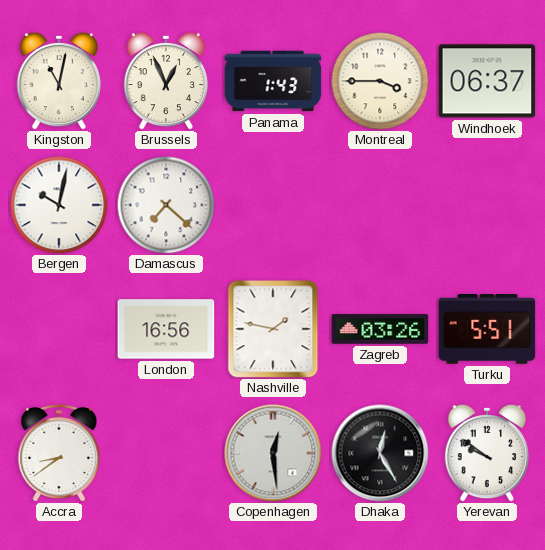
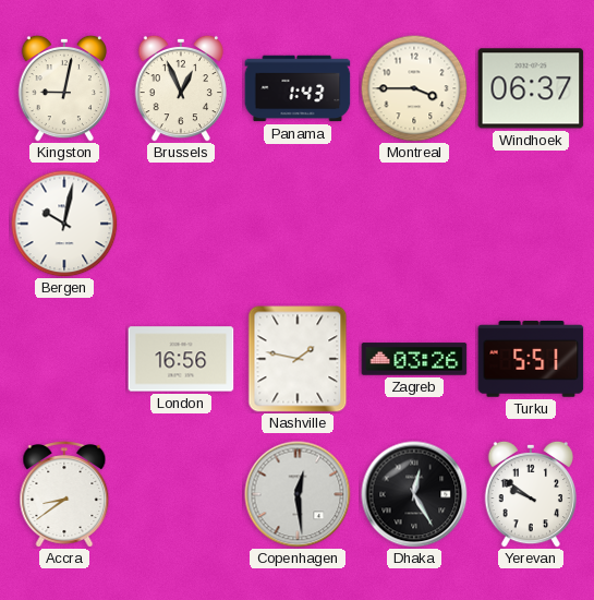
Kingston: 11:02 -> 9:02
Damascus: 7:22 -> none
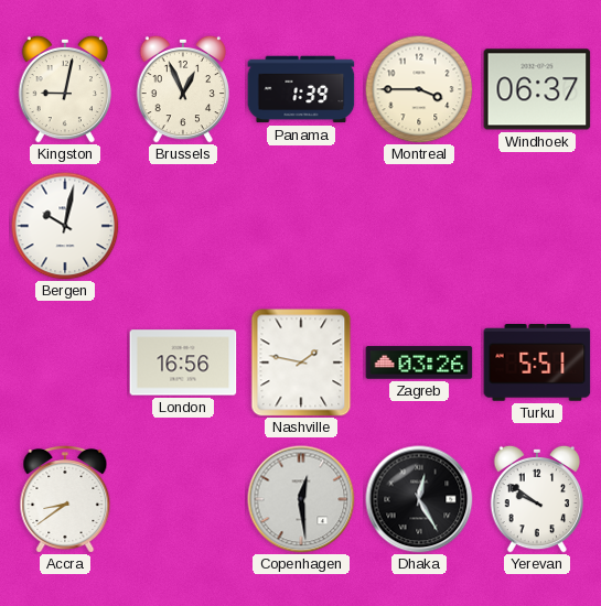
Panama: 1:43 -> 1:39
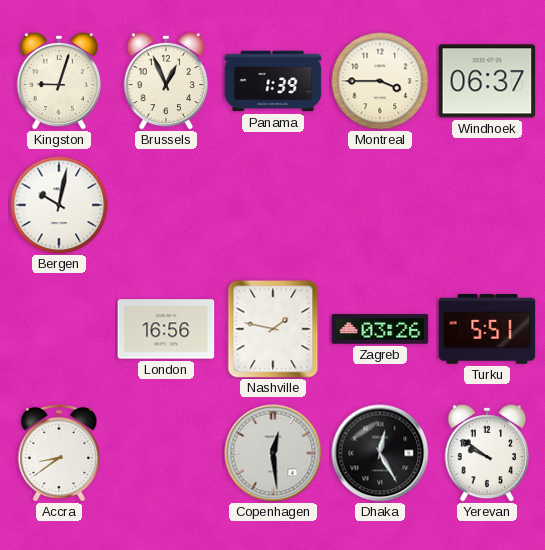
Kingston: 9:02 -> 9:03
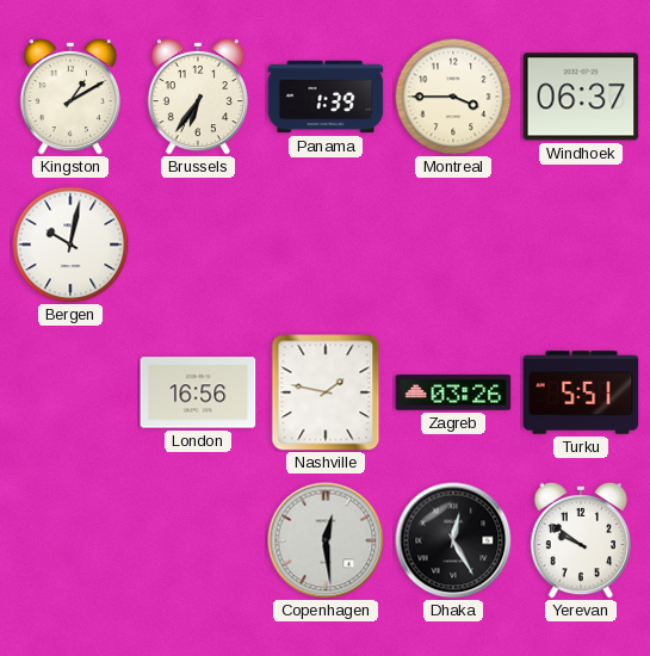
Kingston: 9:03 -> 1:10
Brussels: 12:56 -> 6:36
Accra: 8:39 -> none
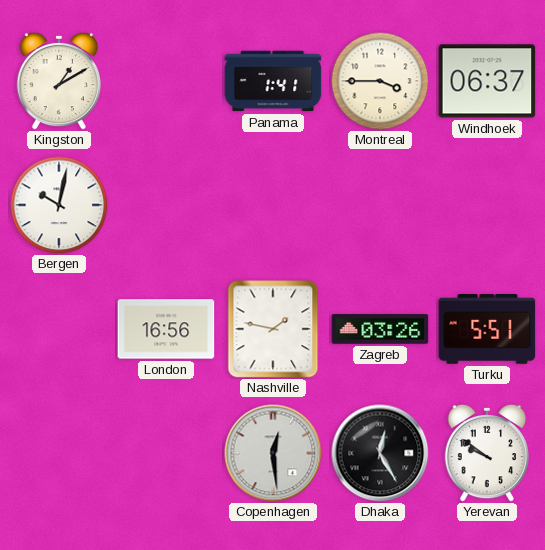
Brussels: 6:36 -> none
Panama: 1:39 -> 1:41
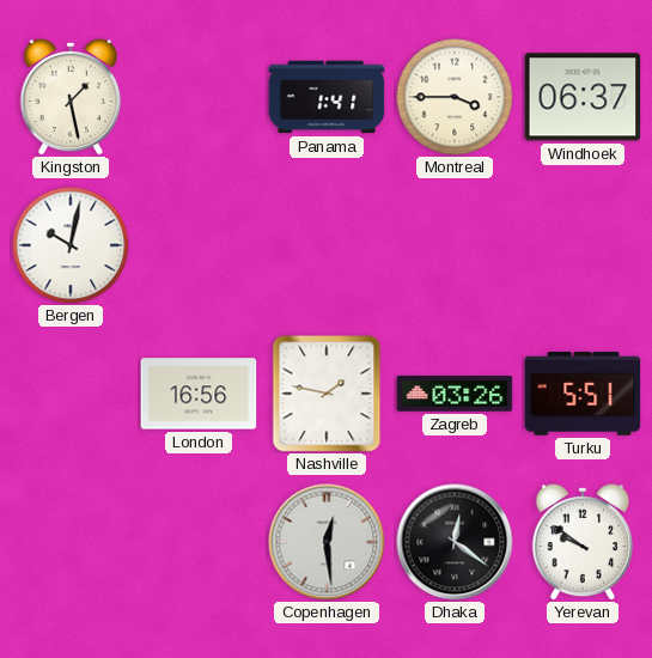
Kingston: 1:10 -> 1:28
Dhaka: 12:25 -> 12:21
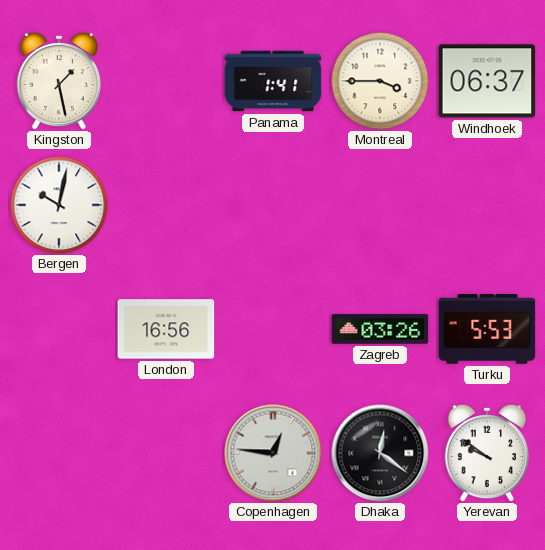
Nashville: 1:47 -> none
Turku: 5:51 -> 5:53
Copenhagen: 12:29 -> 12:46
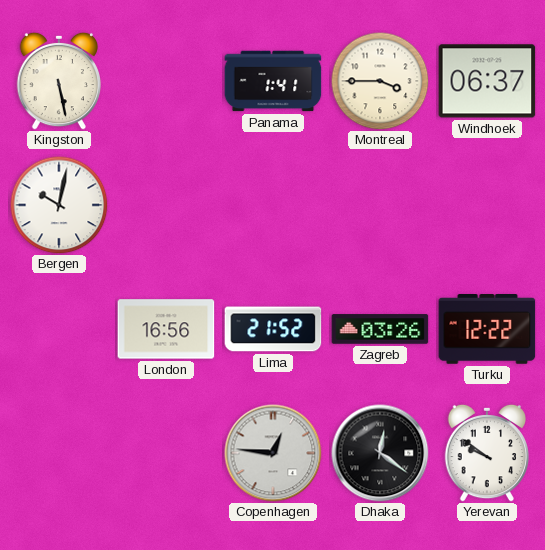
Kingston: 1:28 -> 5:28
Lima: none -> 21:52
Turku: 5:53 -> 12:22
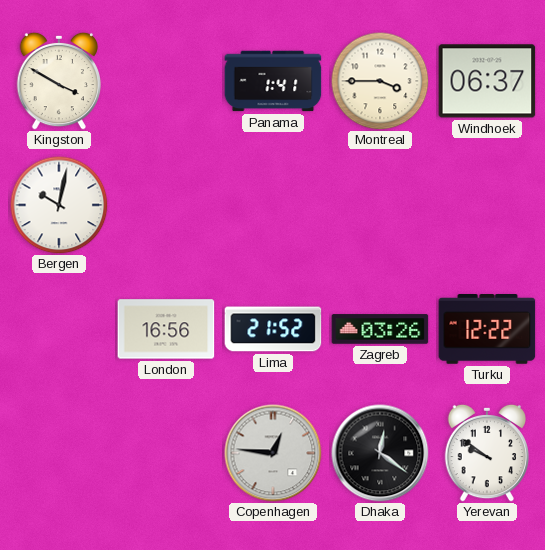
Kingston: 5:28 -> 3:50
